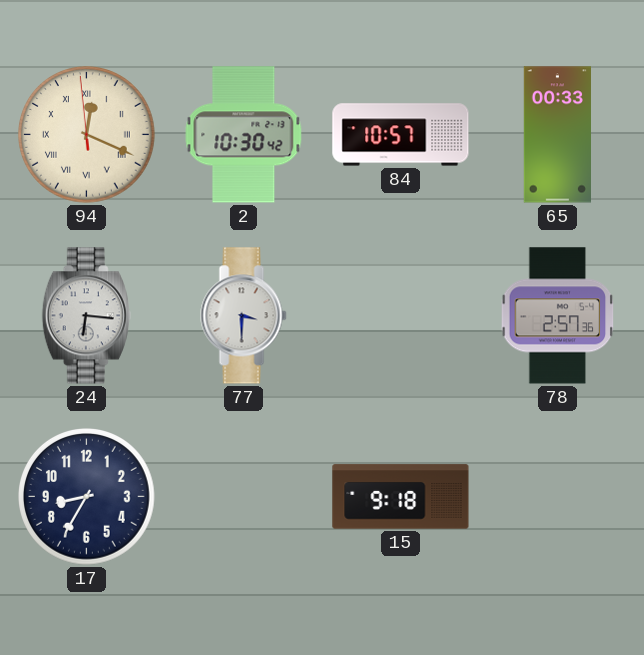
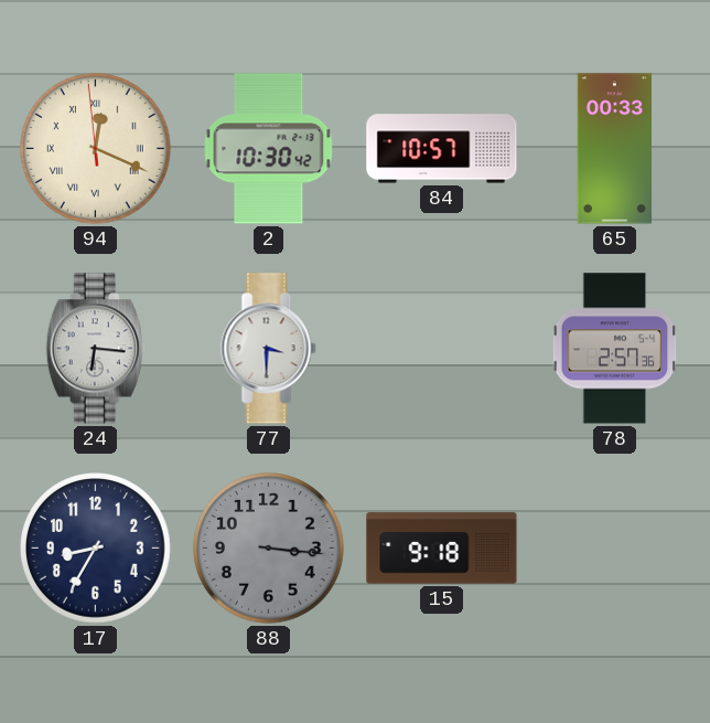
88: none -> 3:16
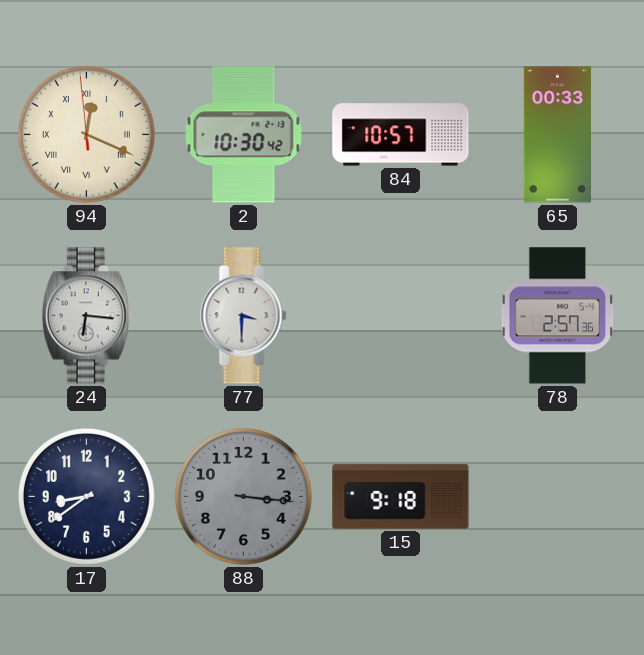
17: 8:35 -> 8:39
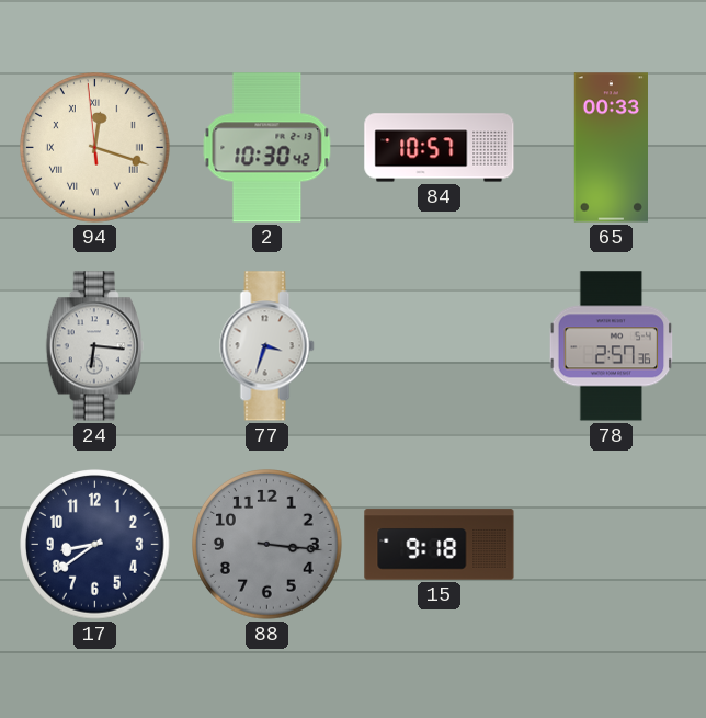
94: 12:18 -> 12:17
77: 3:30 -> 3:33
